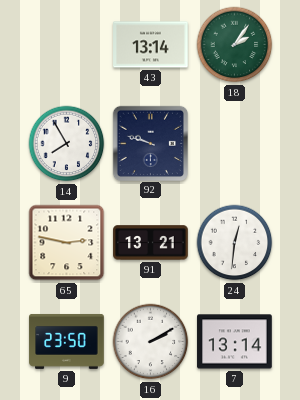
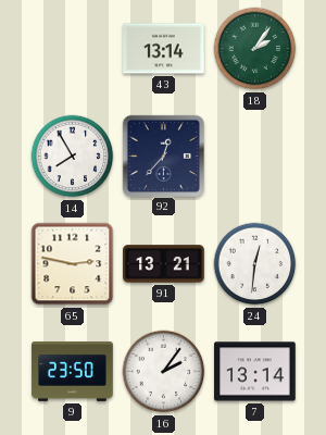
92: 9:48 -> 12:37
16: 2:10 -> 2:06
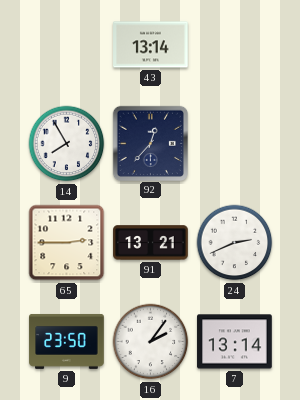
18: 2:06 -> none
65: 2:47 -> 2:45
24: 12:31 -> 2:41
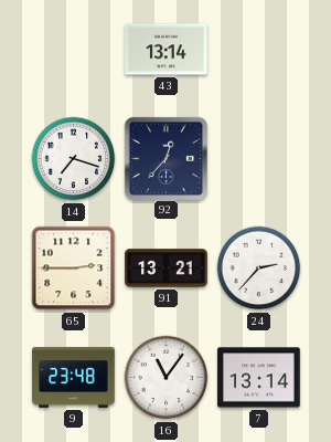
14: 7:55 -> 7:18
24: 2:41 -> 2:37
9: 23:50 -> 23:48
16: 2:06 -> 11:06
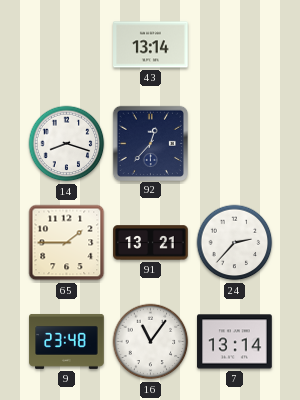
14: 7:18 -> 8:18
65: 2:45 -> 1:45
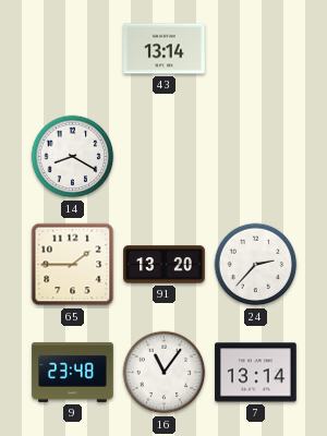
14: 8:18 -> 8:20
92: 12:37 -> none
91: 13:21 -> 13:20
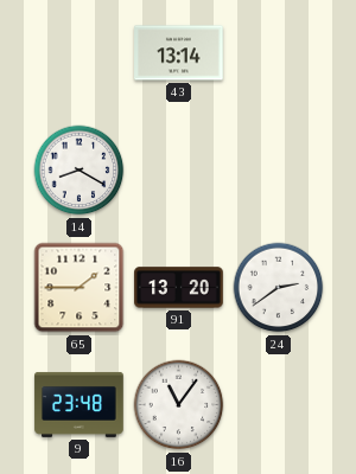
24: 2:37 -> 2:39
7: 13:14 -> none
